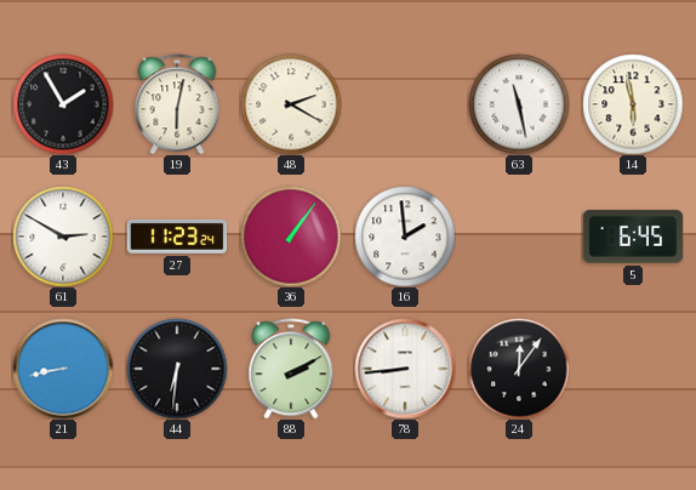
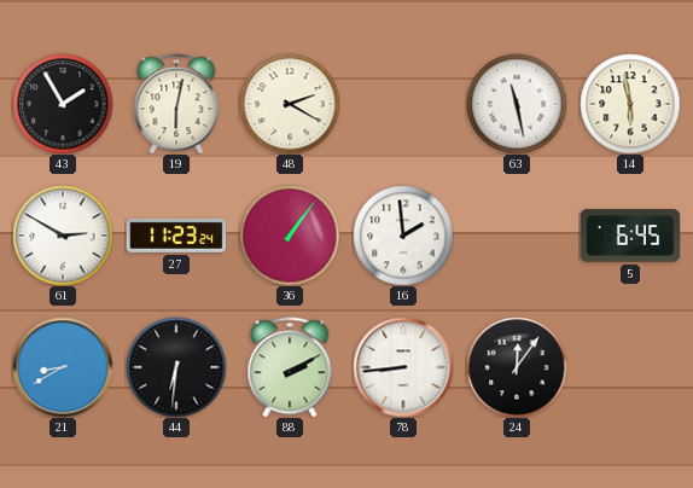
21: 8:43 -> 8:40
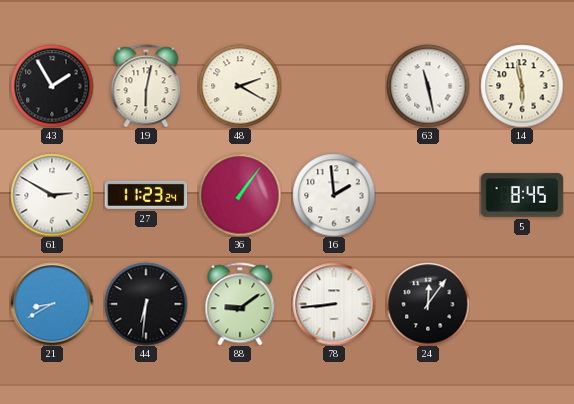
5: 6:45 -> 8:45
88: 2:10 -> 9:09
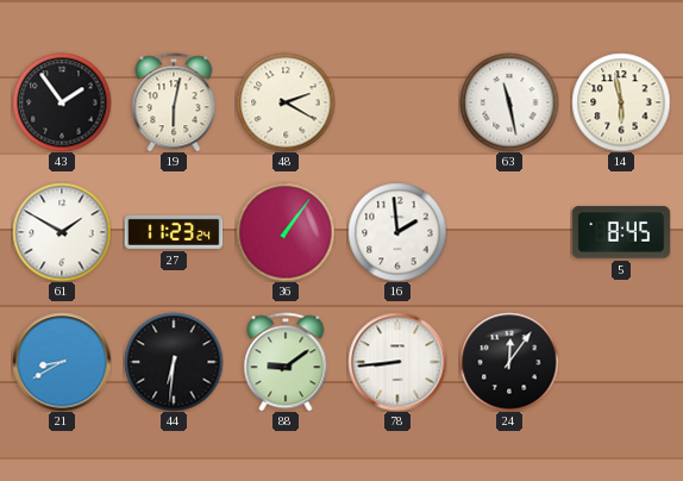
43: 1:55 -> 1:54
61: 2:50 -> 1:50
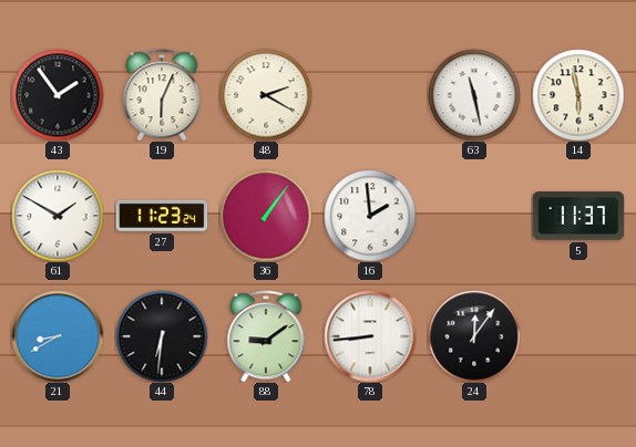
19: 6:02 -> 6:04
5: 8:45 -> 11:37
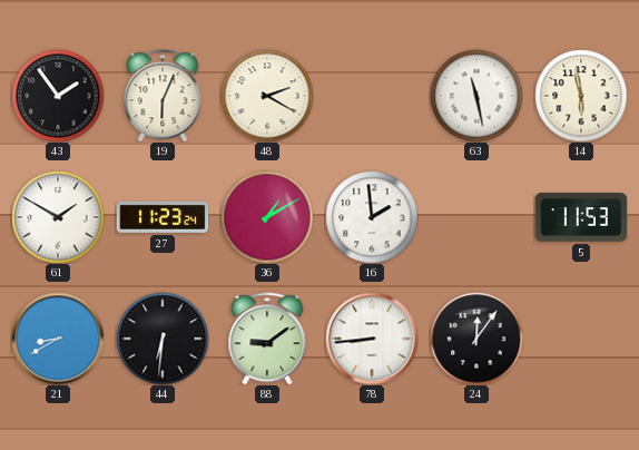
36: 1:06 -> 1:10
5: 11:37 -> 11:53
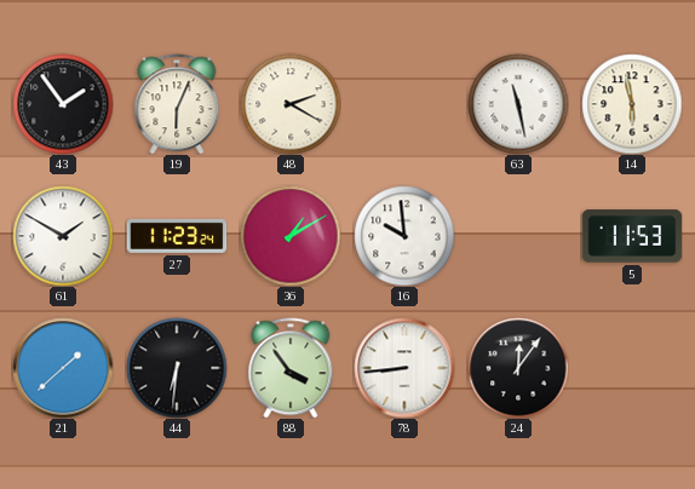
16: 1:59 -> 9:59
21: 8:40 -> 1:38
88: 9:09 -> 3:54
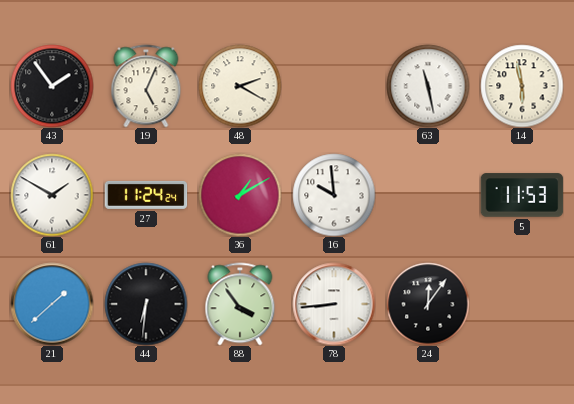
19: 6:04 -> 5:04
27: 11:23 -> 11:24
